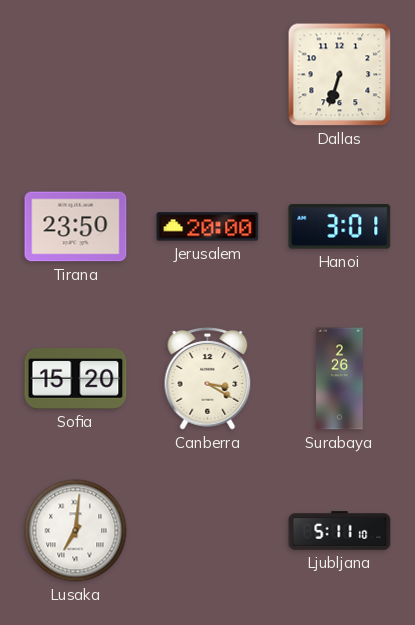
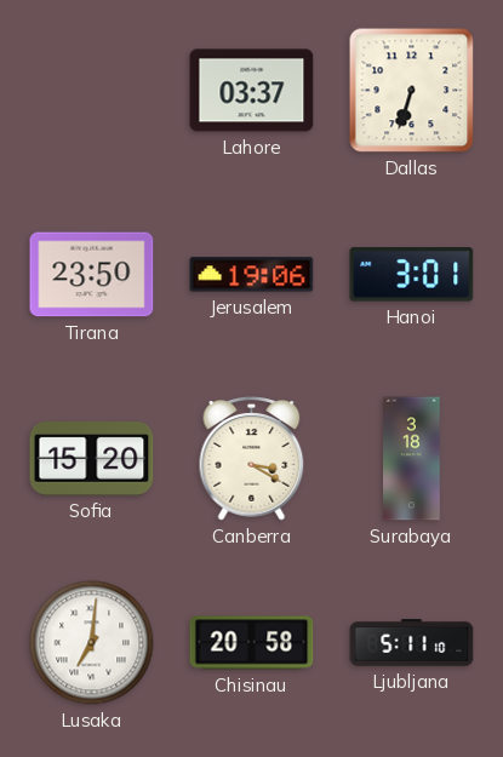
Lahore: none -> 03:37
Jerusalem: 20:00 -> 19:06
Surabaya: 2:26 -> 3:18
Chisinau: none -> 20:58
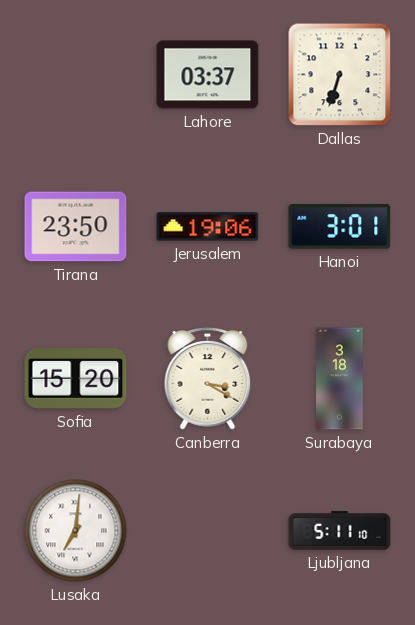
Chisinau: 20:58 -> none
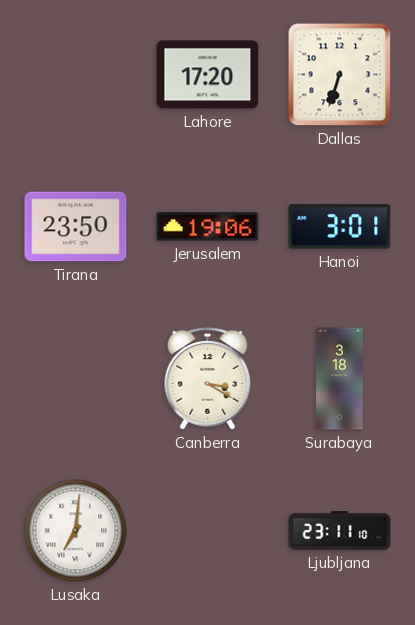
Lahore: 03:37 -> 17:20
Sofia: 15:20 -> none
Ljubljana: 5:11 -> 23:11
